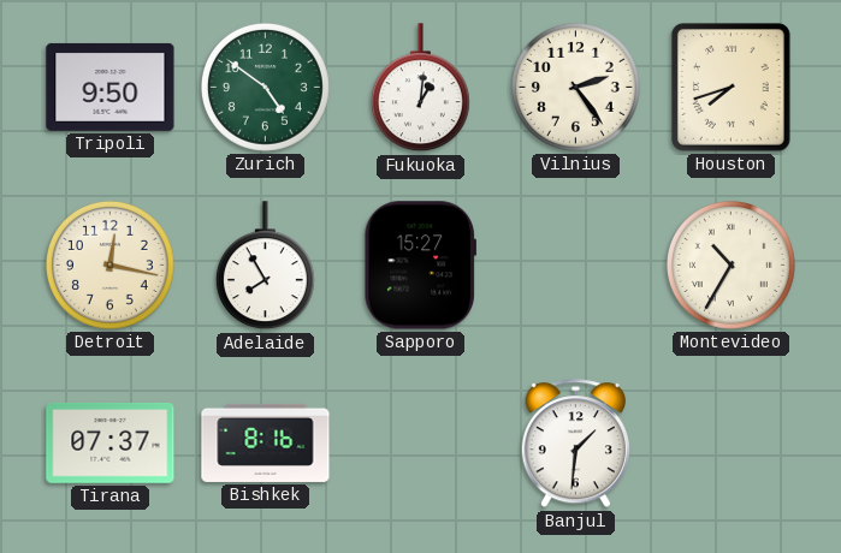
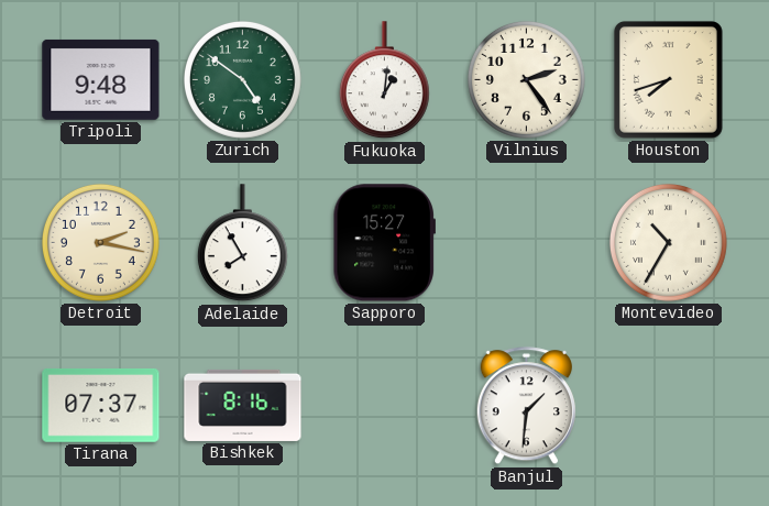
Tripoli: 9:50 -> 9:48
Detroit: 12:17 -> 2:17
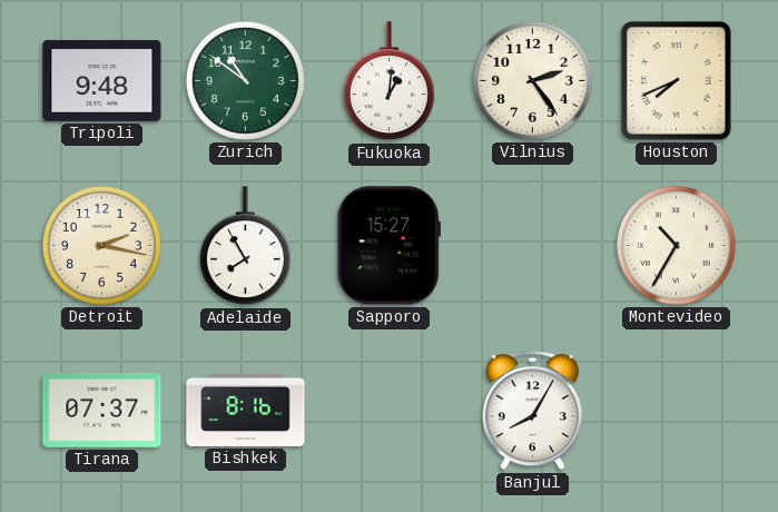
Zurich: 4:51 -> 10:51
Houston: 7:42 -> 7:41
Banjul: 1:31 -> 8:05
